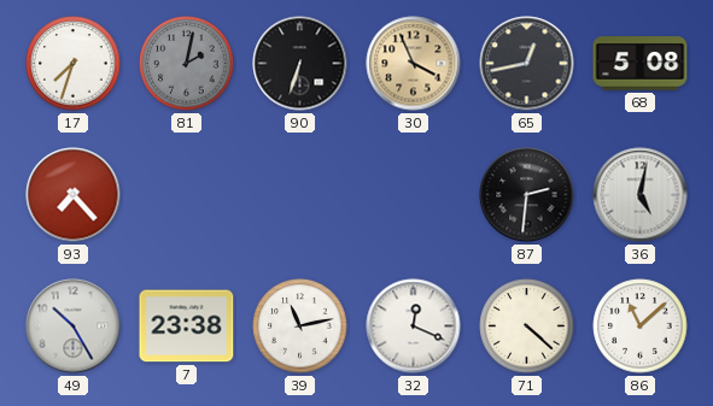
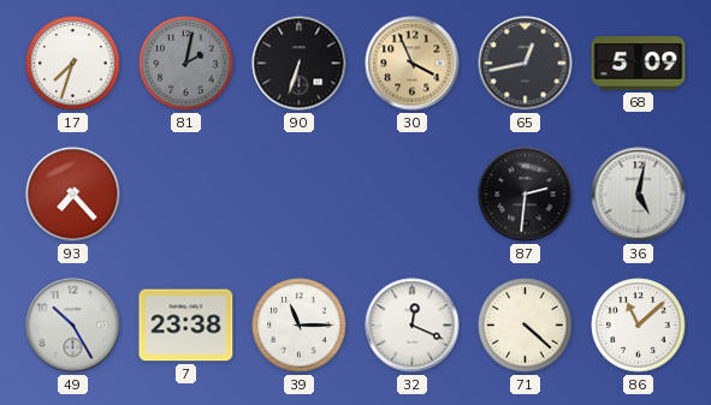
68: 5:08 -> 5:09
39: 11:13 -> 11:15
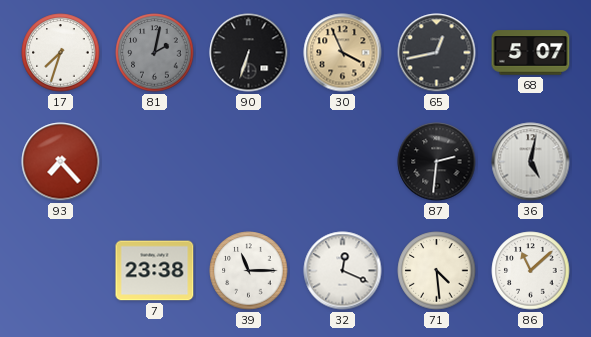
68: 5:09 -> 5:07
49: 10:25 -> none
71: 4:22 -> 4:29
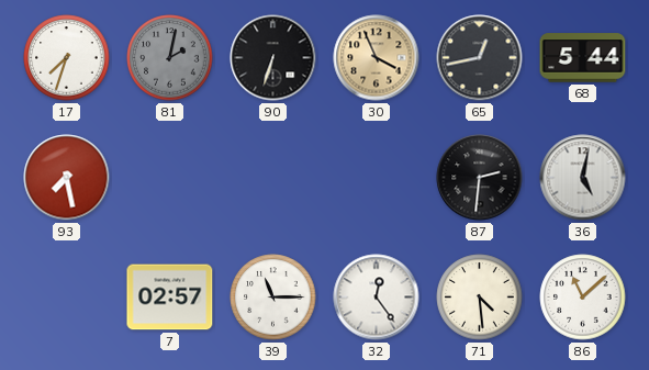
68: 5:07 -> 5:44
93: 7:23 -> 7:28
7: 23:38 -> 02:57
32: 12:19 -> 12:24
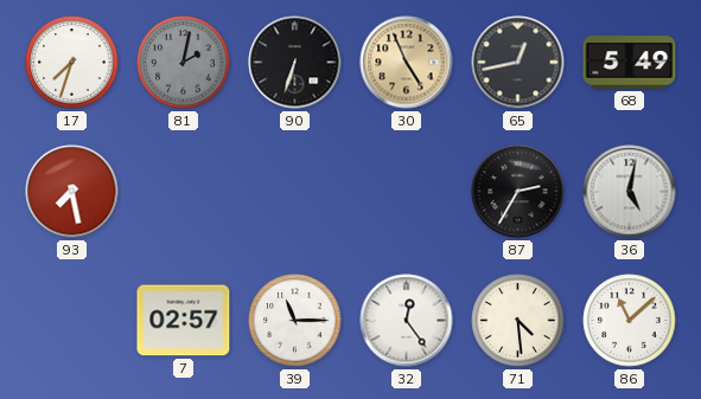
30: 3:56 -> 4:56
68: 5:44 -> 5:49
87: 2:31 -> 2:35
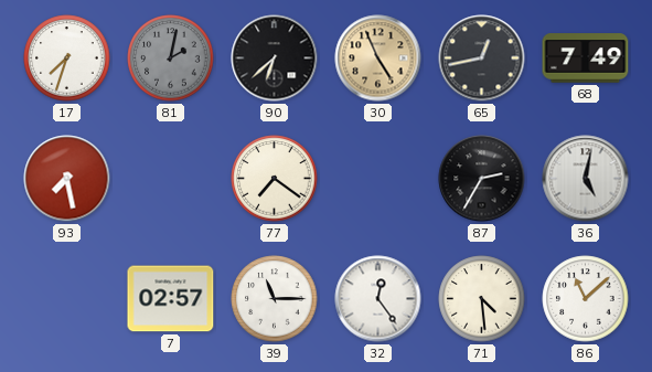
90: 6:33 -> 6:38
68: 5:49 -> 7:49
77: none -> 7:21
